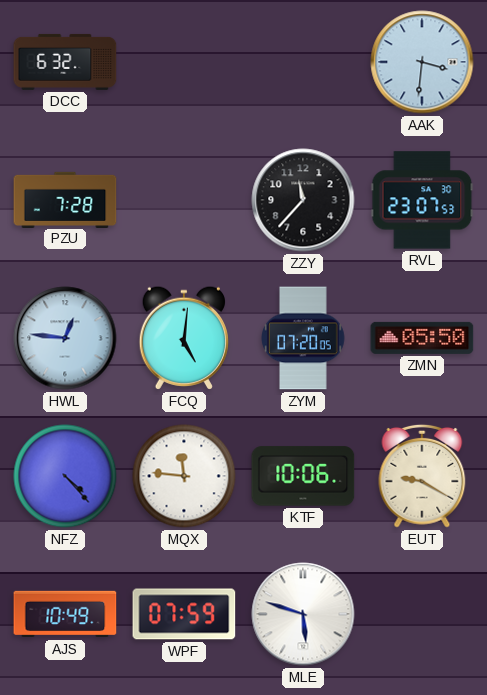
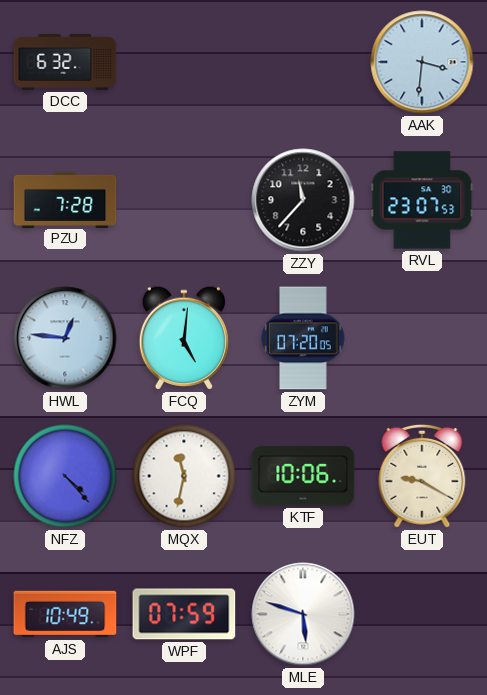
ZMN: 05:50 -> none
MQX: 11:46 -> 11:32
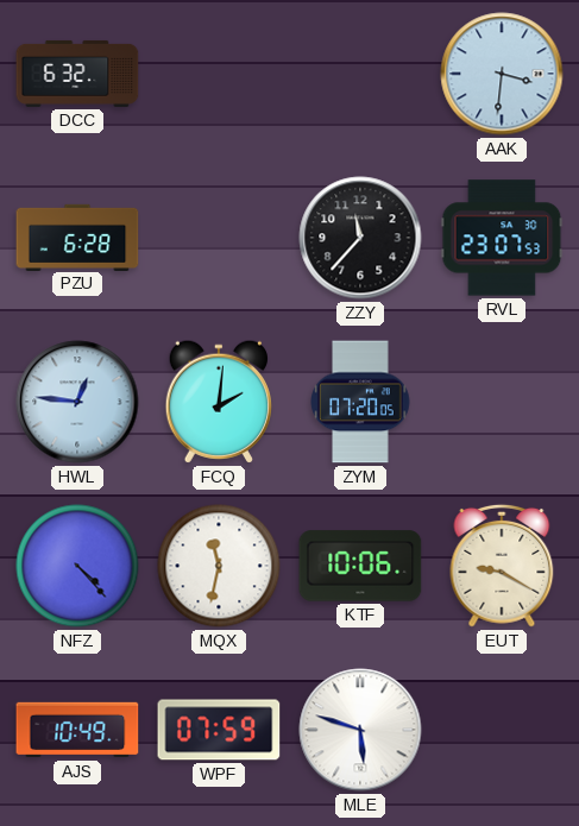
PZU: 7:28 -> 6:28
FCQ: 5:01 -> 2:01
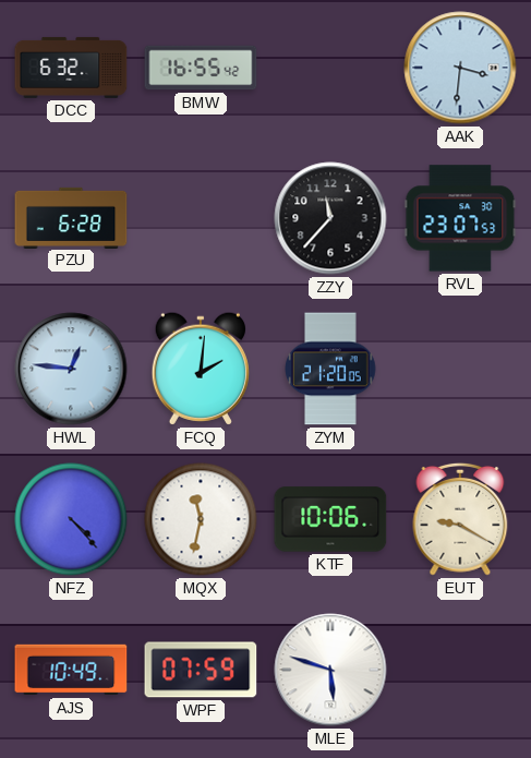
BMW: none -> 16:55
ZYM: 07:20 -> 21:20
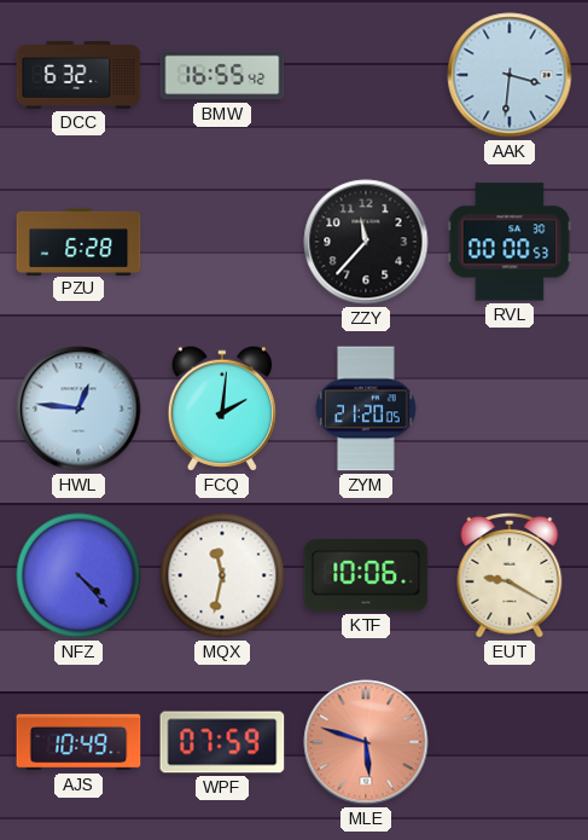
RVL: 23:07 -> 00:00
MLE dial: white -> salmon
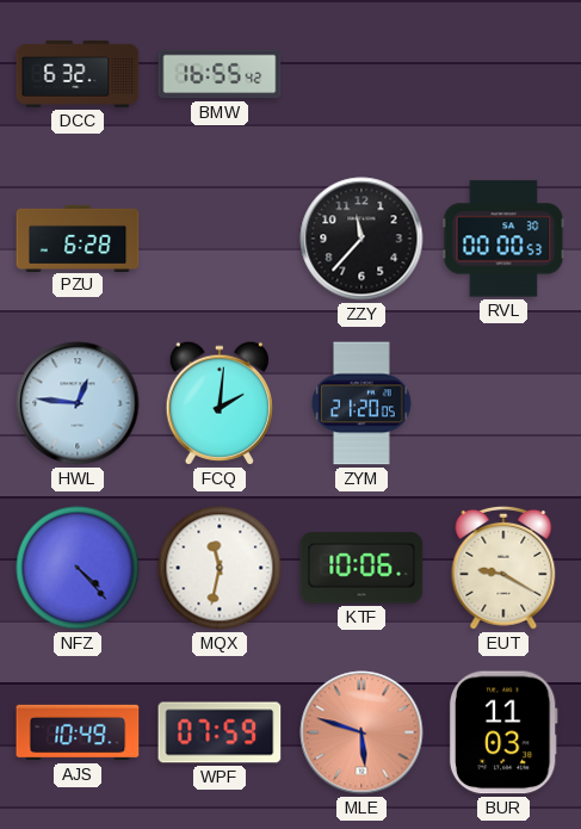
AAK: 3:31 -> none
BUR: none -> 11:03
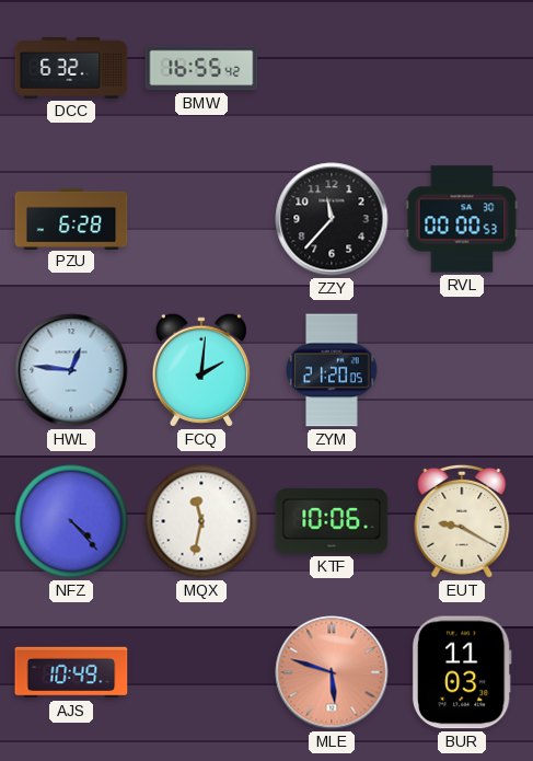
WPF: 07:59 -> none
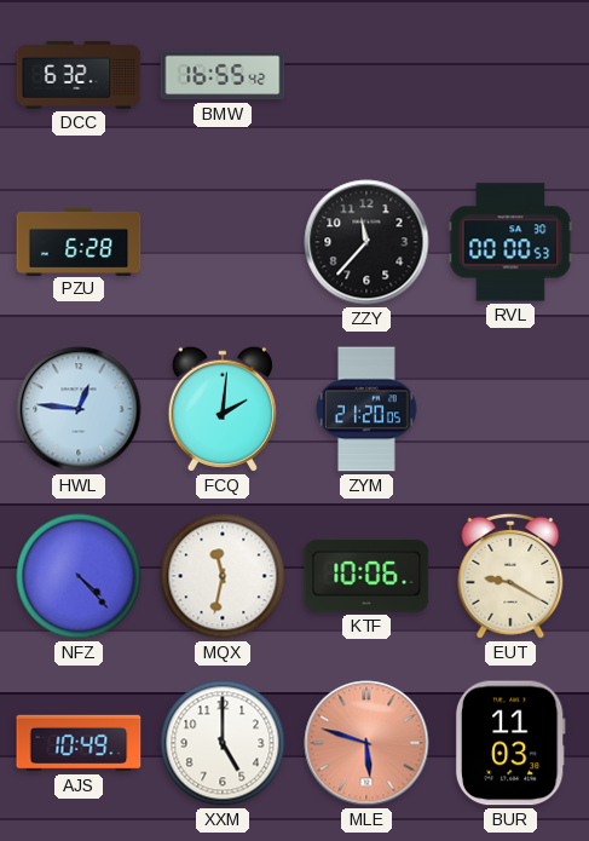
XXM: none -> 5:00
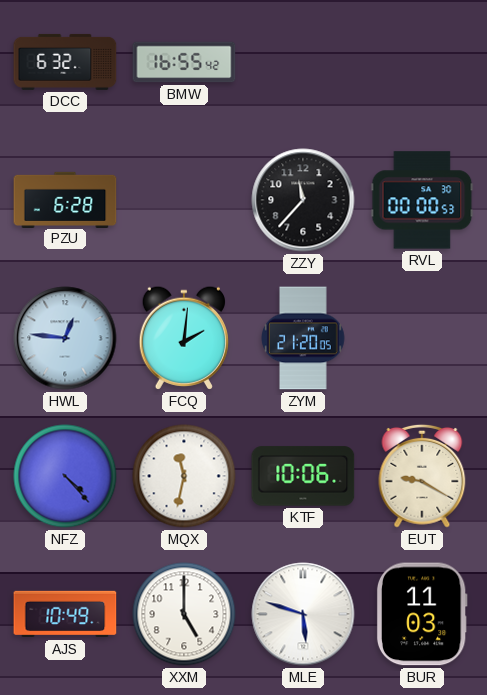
MLE dial: salmon -> white
